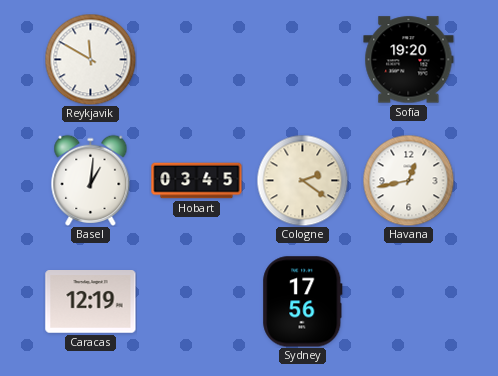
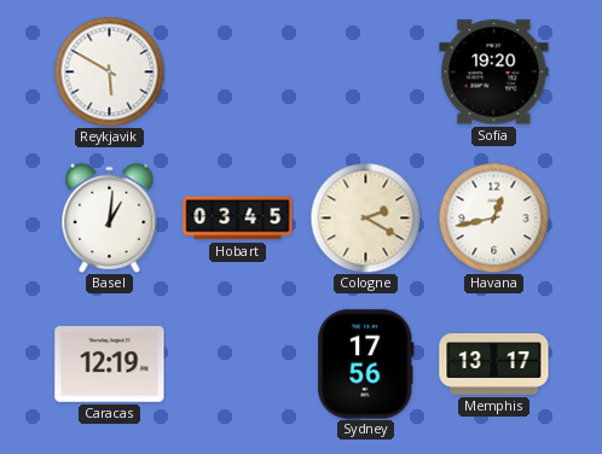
Reykjavik: 11:50 -> 5:50
Cologne: 2:21 -> 2:20
Memphis: none -> 13:17
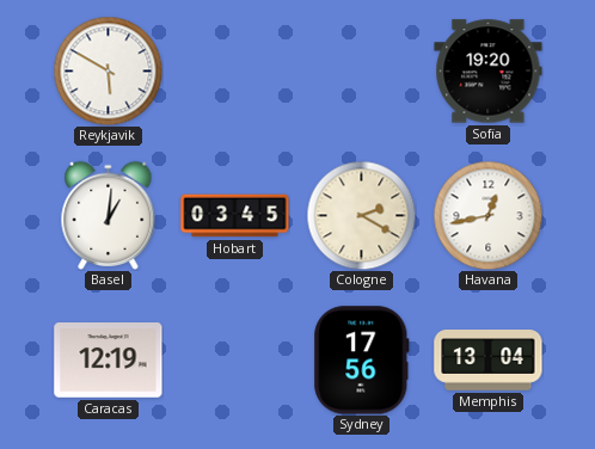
Memphis: 13:17 -> 13:04
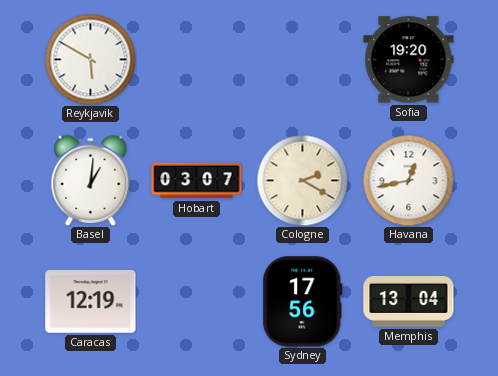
Hobart: 03:45 -> 03:07
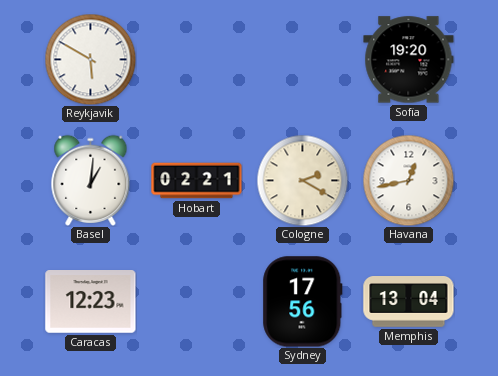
Hobart: 03:07 -> 02:21
Caracas: 12:19 -> 12:23
